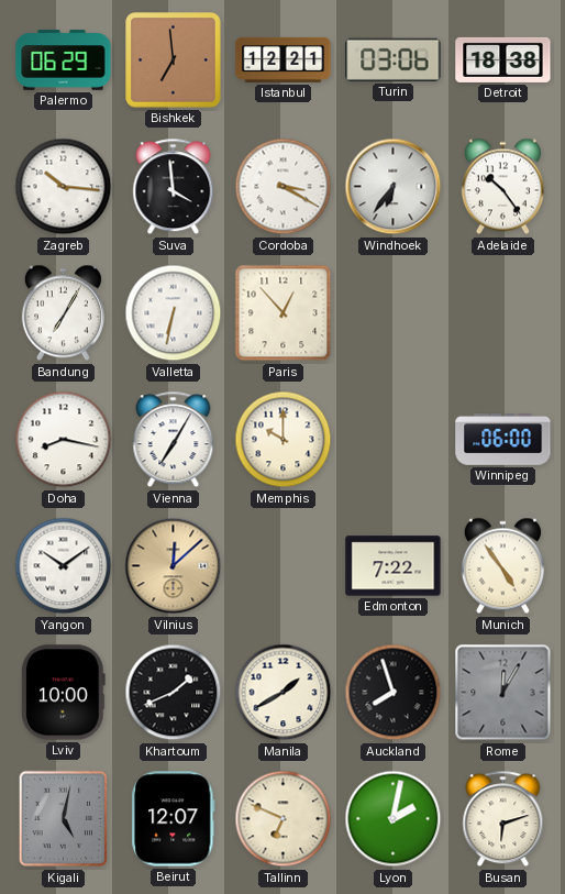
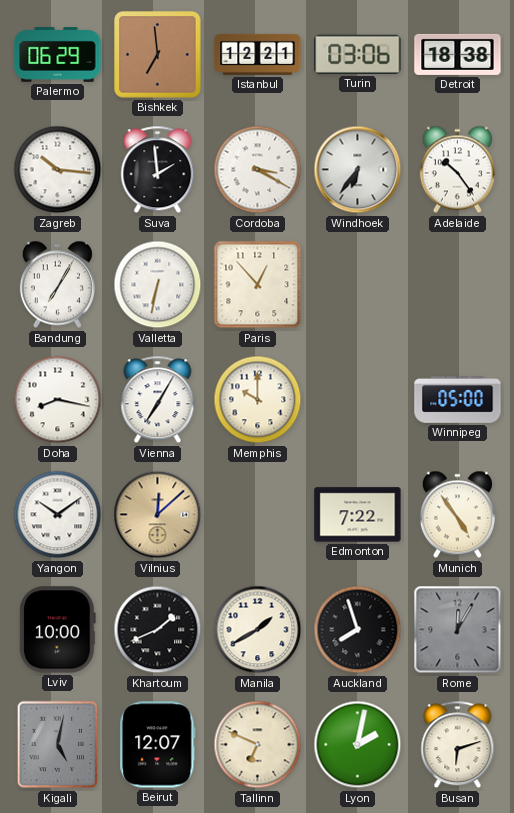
Suva: 3:59 -> 1:59
Winnipeg: 06:00 -> 05:00
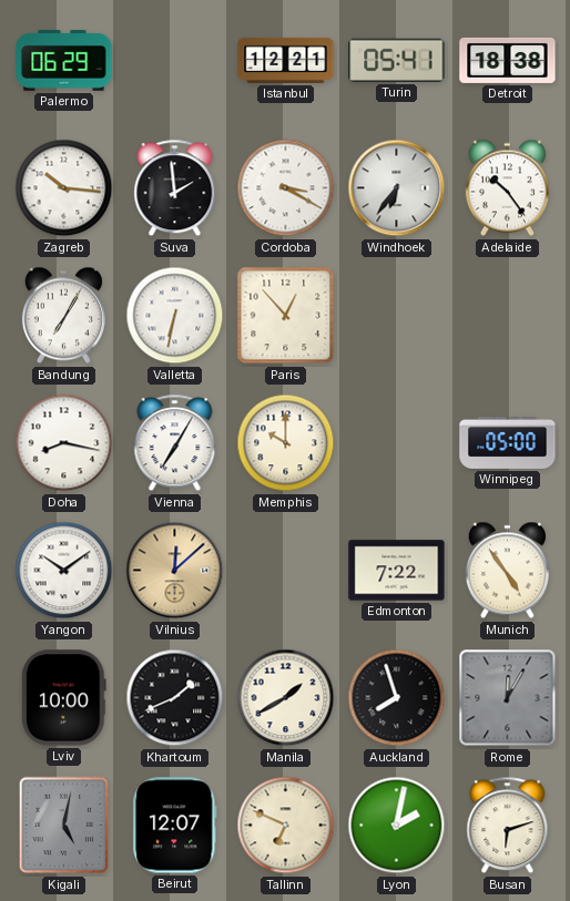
Bishkek: 6:59 -> none
Turin: 03:06 -> 05:41
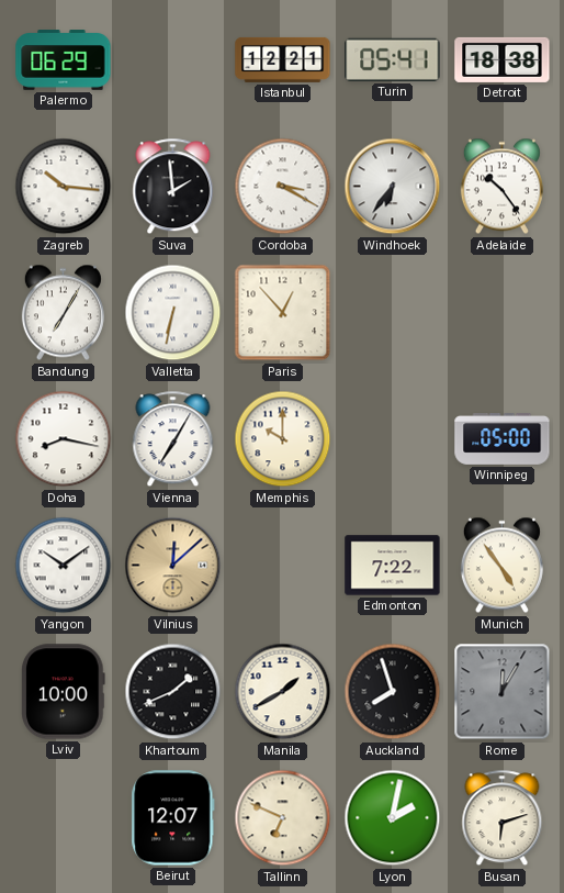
Kigali: 5:02 -> none
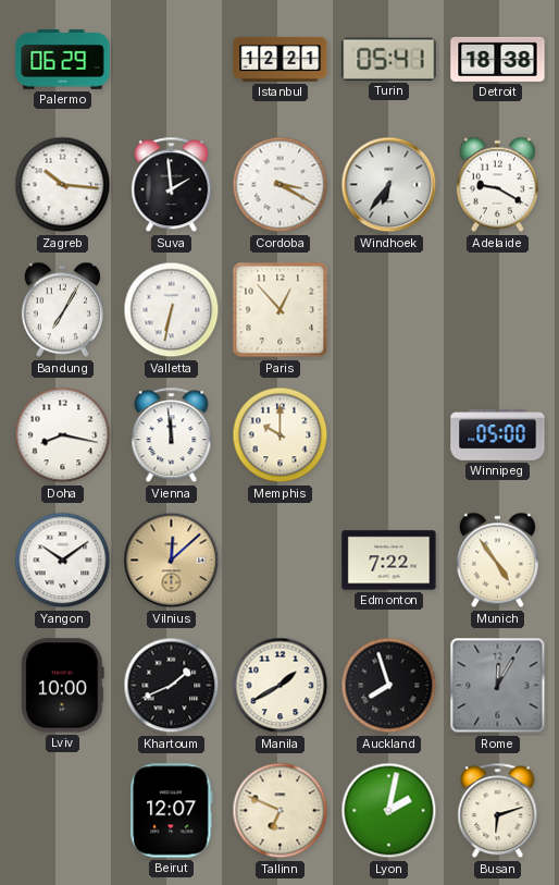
Adelaide: 10:24 -> 9:20
Vienna: 7:05 -> 11:59
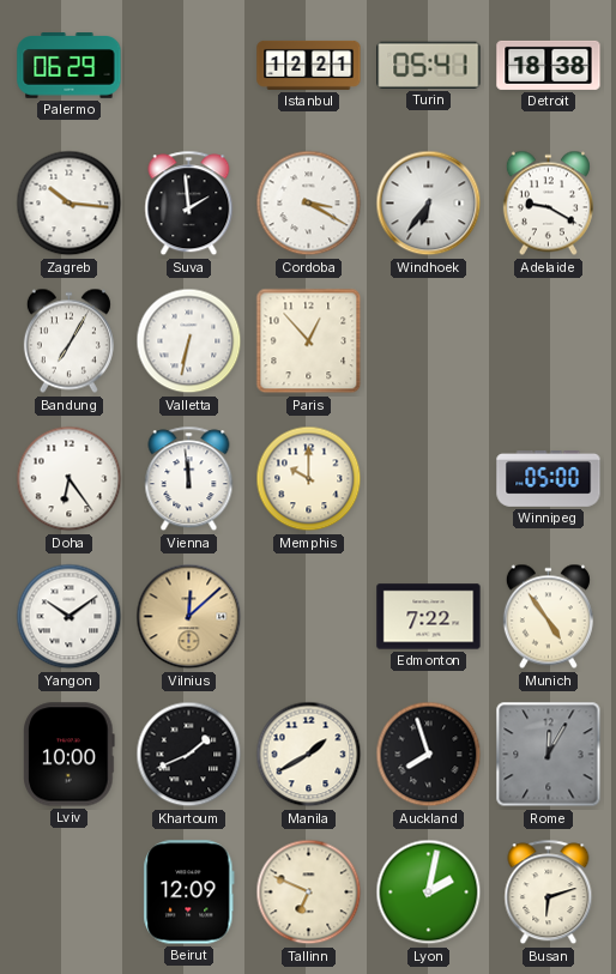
Doha: 8:17 -> 6:24
Beirut: 12:07 -> 12:09
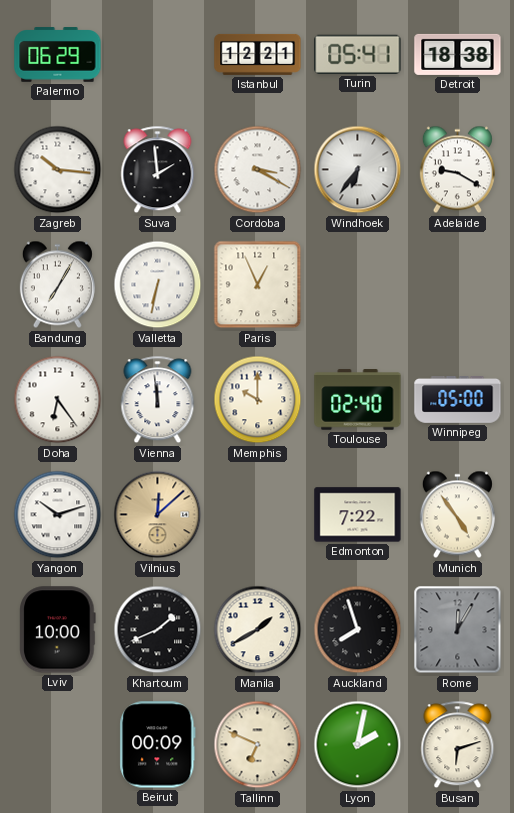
Paris: 12:53 -> 12:56
Toulouse: none -> 02:40
Yangon: 10:09 -> 10:12
Beirut: 12:09 -> 00:09
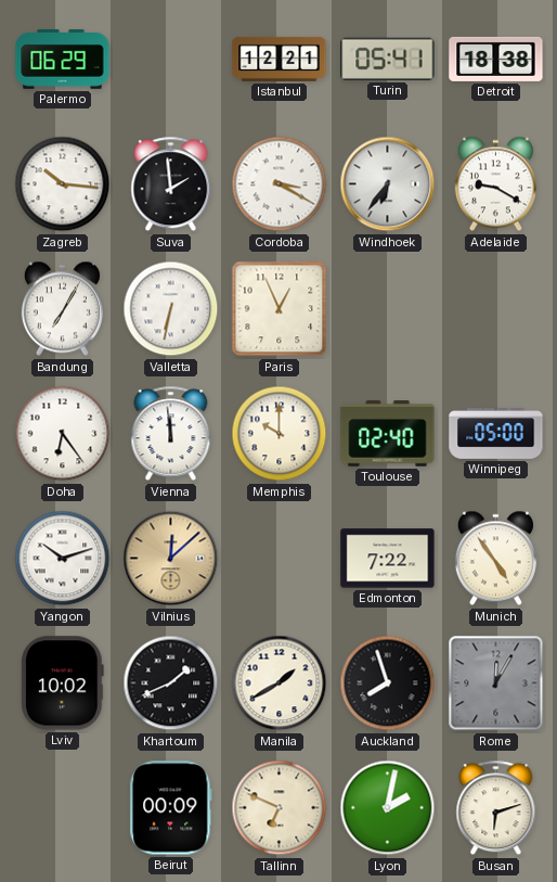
Lviv: 10:00 -> 10:02
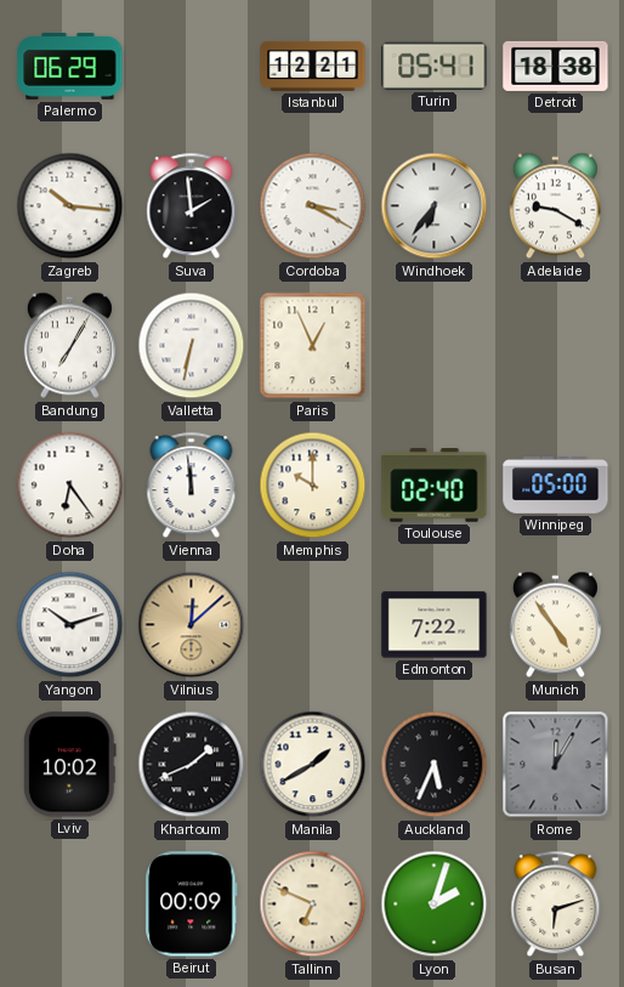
Auckland: 7:57 -> 5:34
Lyon: 2:02 -> 2:03
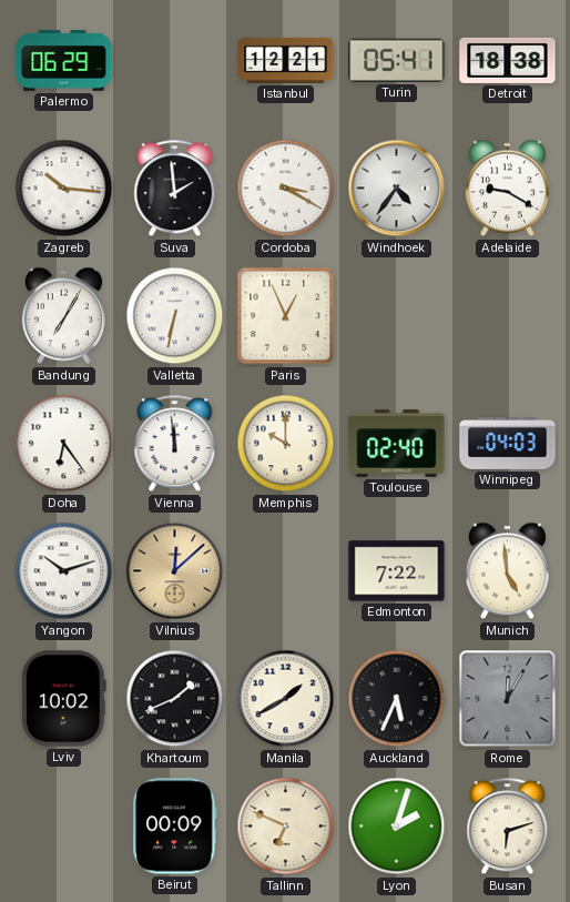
Windhoek: 6:36 -> 4:36
Winnipeg: 05:00 -> 04:03
Munich: 4:54 -> 4:59
